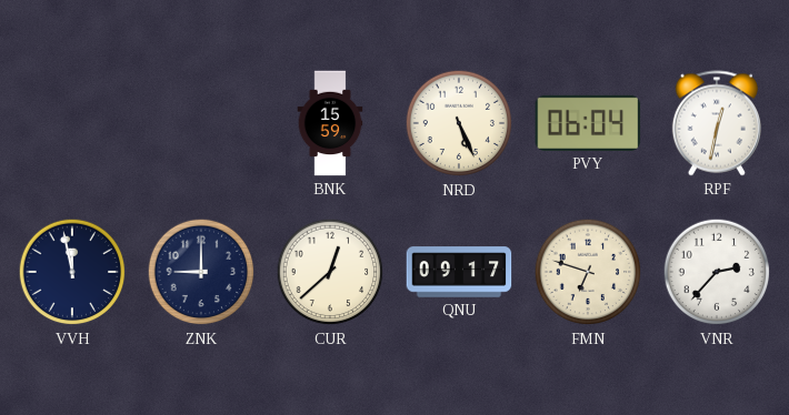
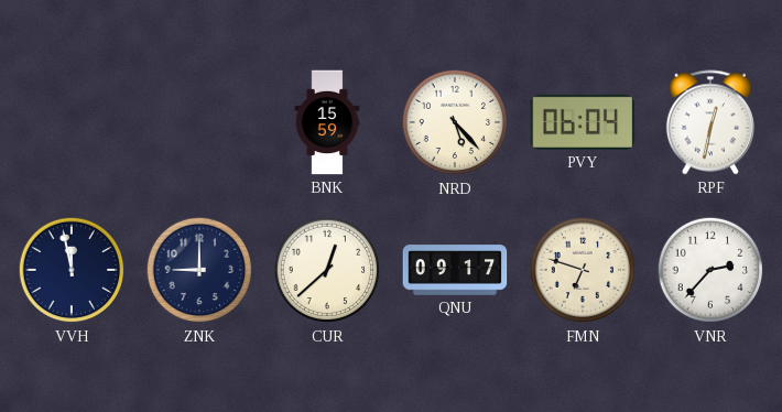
NRD: 5:26 -> 5:23
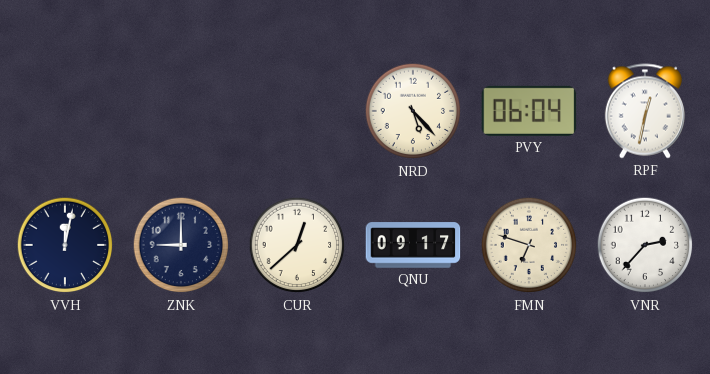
BNK: 15:59 -> none
VVH: 11:58 -> 12:02
